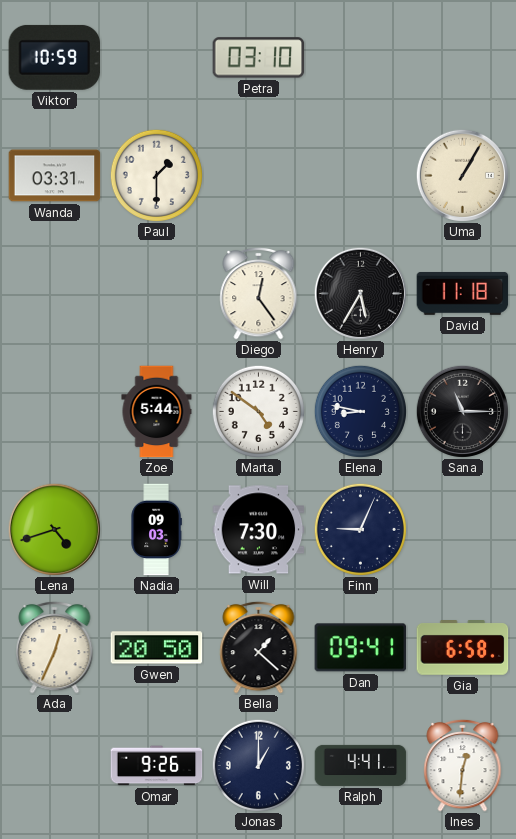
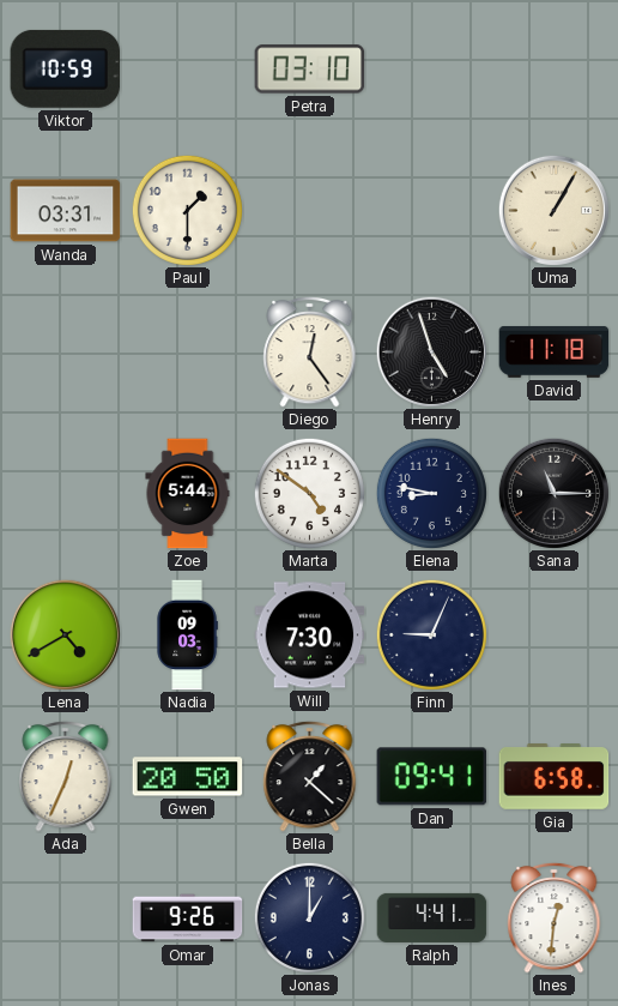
Henry: 5:35 -> 4:57
Lena: 4:42 -> 4:40
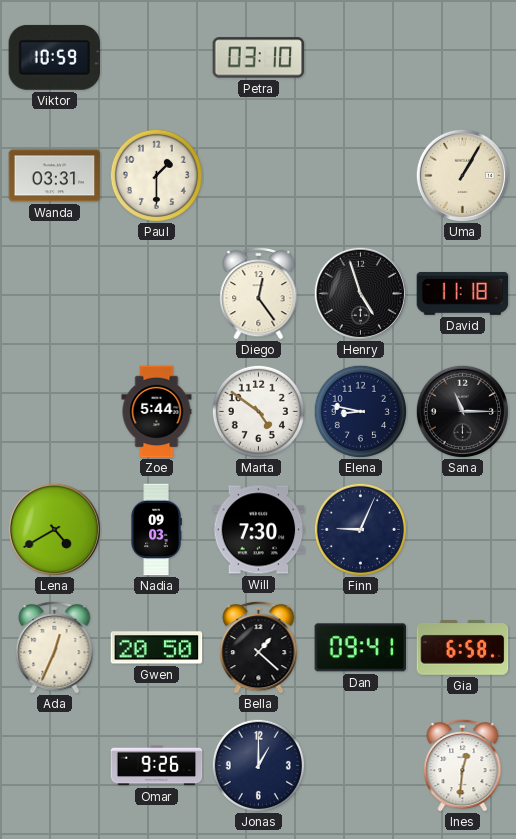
Ralph: 4:41 -> none
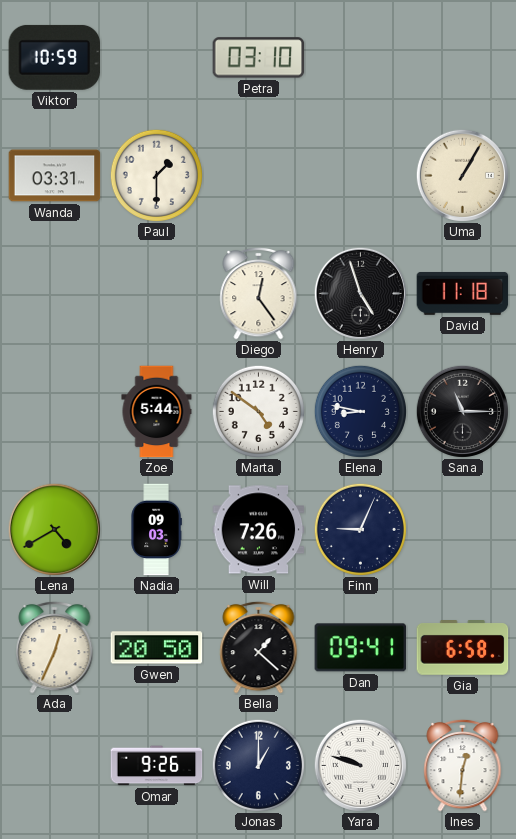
Will: 7:30 -> 7:26
Yara: none -> 9:48
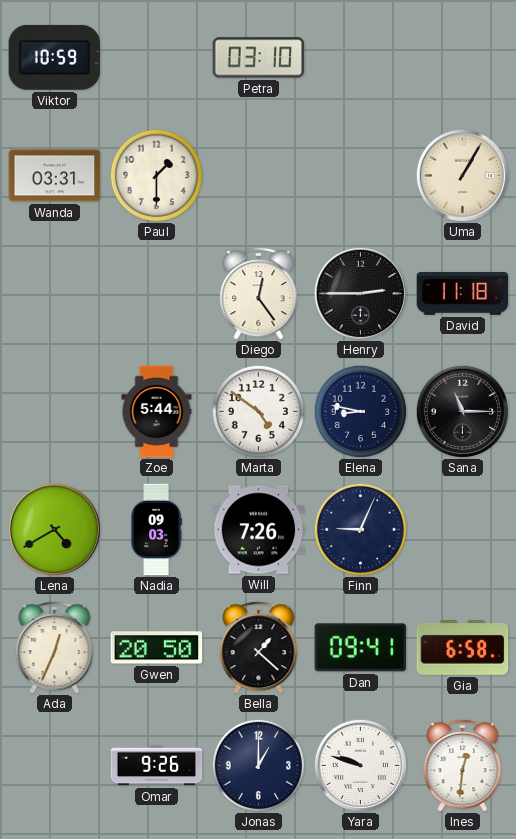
Henry: 4:57 -> 2:45
